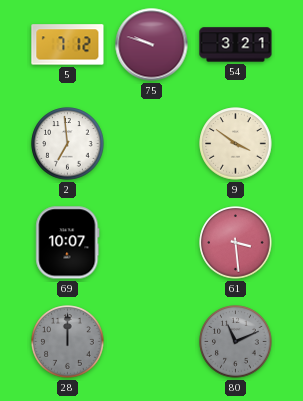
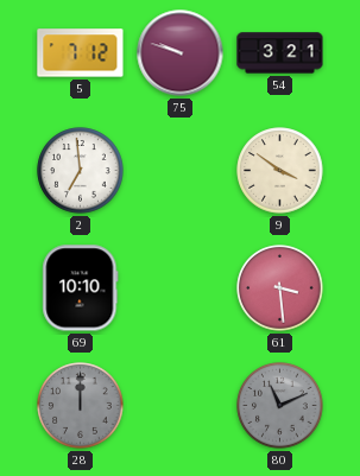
69: 10:07 -> 10:10
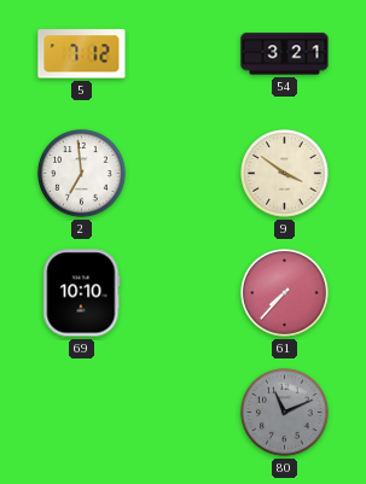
75: 9:48 -> none
61: 3:29 -> 7:37
28: 12:00 -> none
